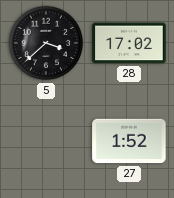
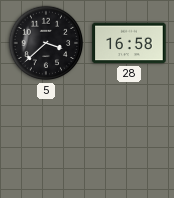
28: 17:02 -> 16:58
27: 1:52 -> none
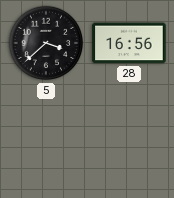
28: 16:58 -> 16:56
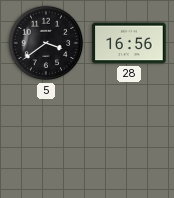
5: 3:38 -> 3:39
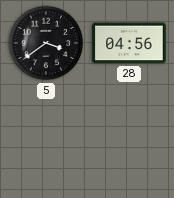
28: 16:56 -> 04:56
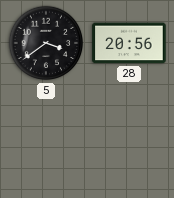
28: 04:56 -> 20:56
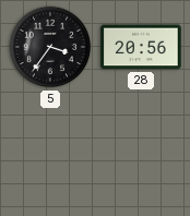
5: 3:39 -> 3:36
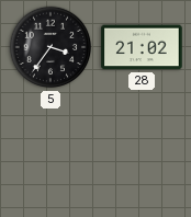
28: 20:56 -> 21:02
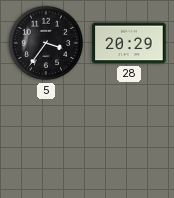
28: 21:02 -> 20:29
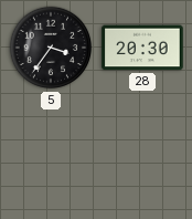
28: 20:29 -> 20:30
